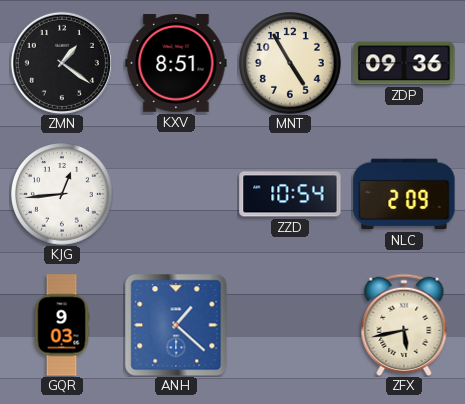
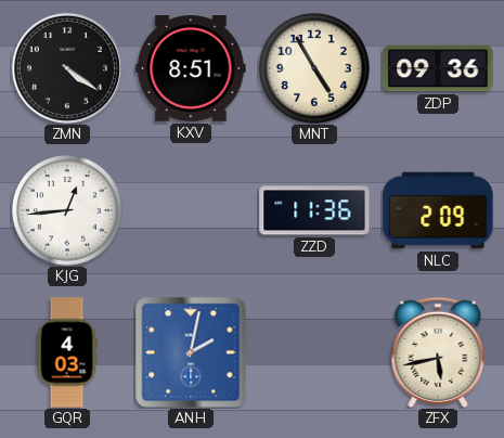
ZMN: 1:21 -> 4:21
ZZD: 10:54 -> 11:36
GQR: 9:03 -> 4:03
ANH: 1:22 -> 2:02
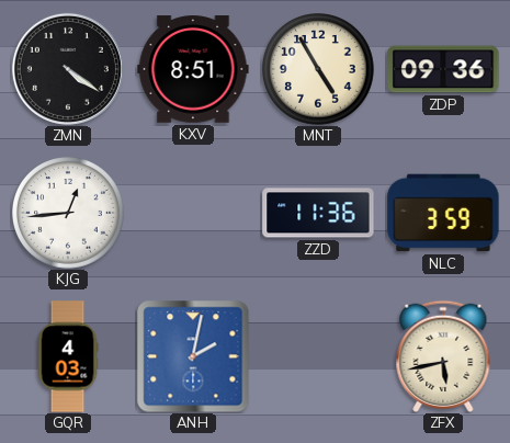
NLC: 2:09 -> 3:59
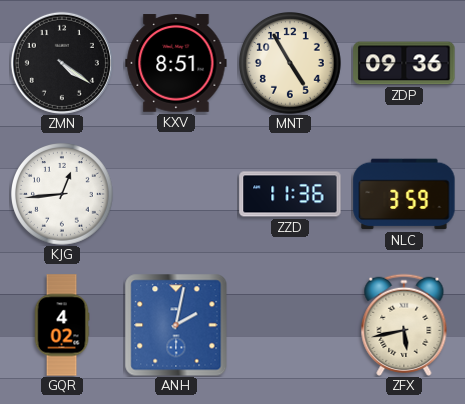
GQR: 4:03 -> 4:02
